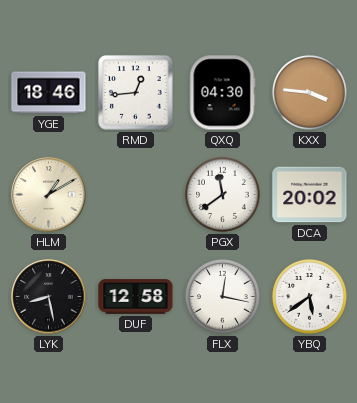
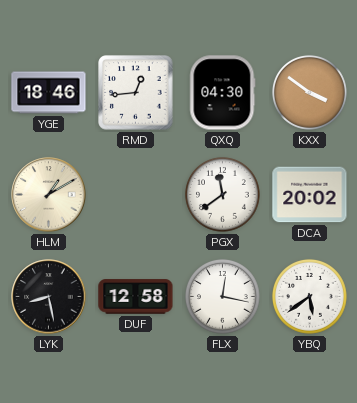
KXX: 3:46 -> 3:51
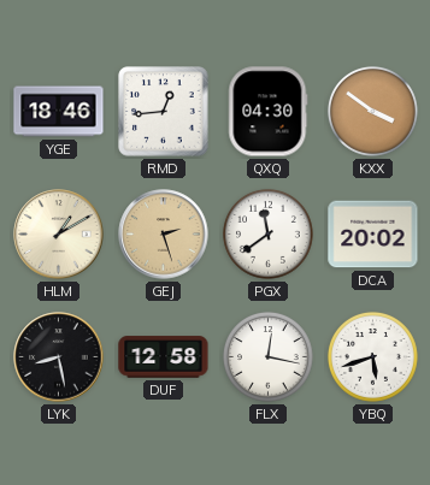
GEJ: none -> 2:27
YBQ: 5:39 -> 5:42
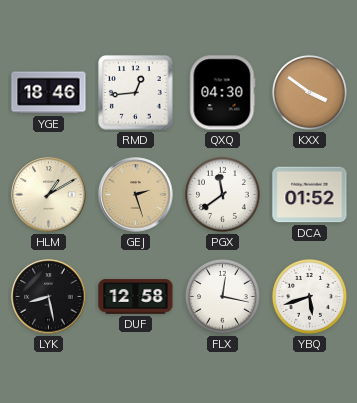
DCA: 20:02 -> 01:52
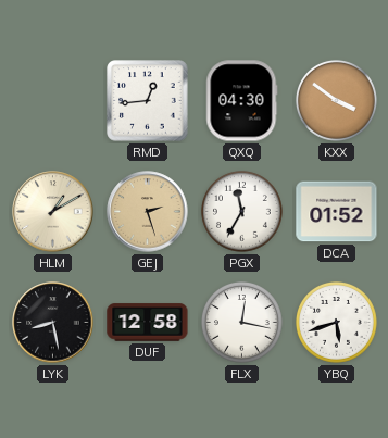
YGE: 18:46 -> none
PGX: 11:39 -> 11:35
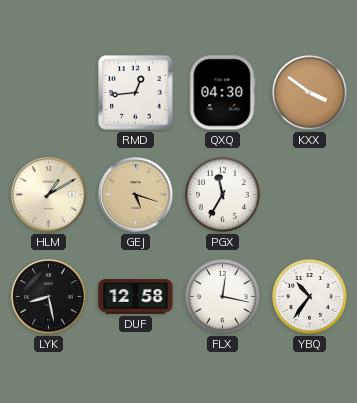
GEJ: 2:27 -> 5:18
DCA: 01:52 -> none
YBQ: 5:42 -> 10:36
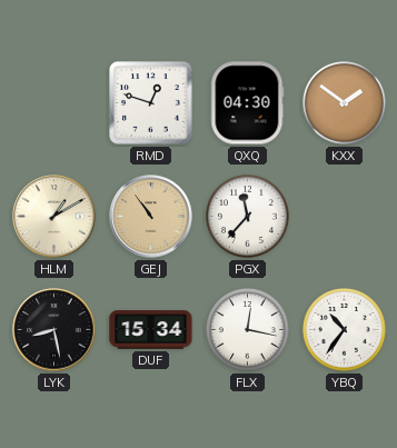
RMD: 12:44 -> 12:48
KXX: 3:51 -> 1:51
GEJ: 5:18 -> 10:54
PGX: 11:35 -> 11:37
DUF: 12:58 -> 15:34
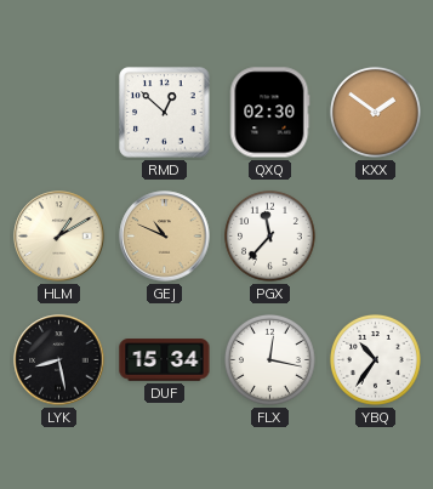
RMD: 12:48 -> 12:52
QXQ: 04:30 -> 02:30
GEJ: 10:54 -> 10:49
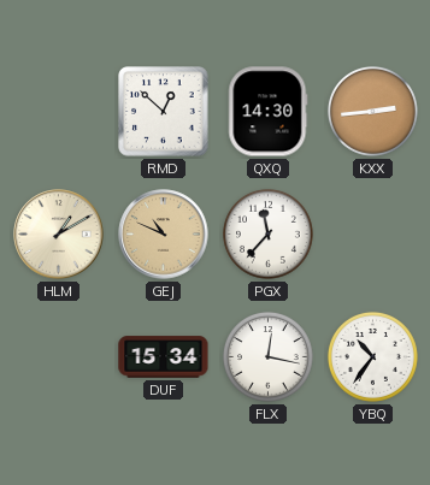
QXQ: 02:30 -> 14:30
KXX: 1:51 -> 2:44
LYK: 8:28 -> none
